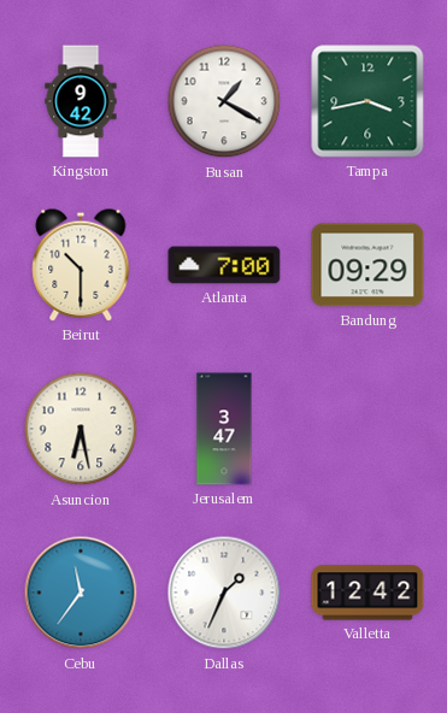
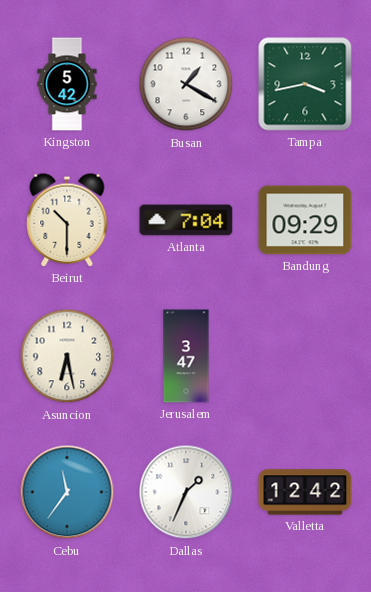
Kingston: 9:42 -> 5:42
Atlanta: 7:00 -> 7:04
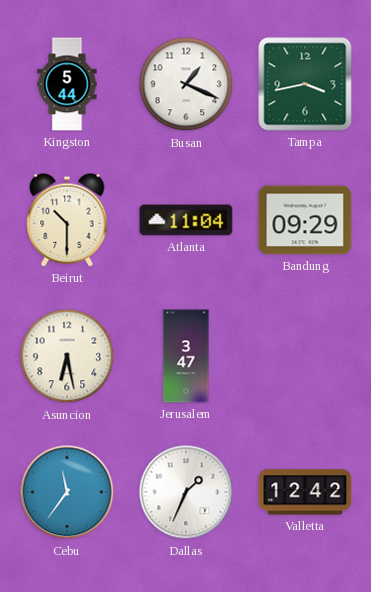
Kingston: 5:42 -> 5:44
Busan: 1:20 -> 1:19
Atlanta: 7:04 -> 11:04
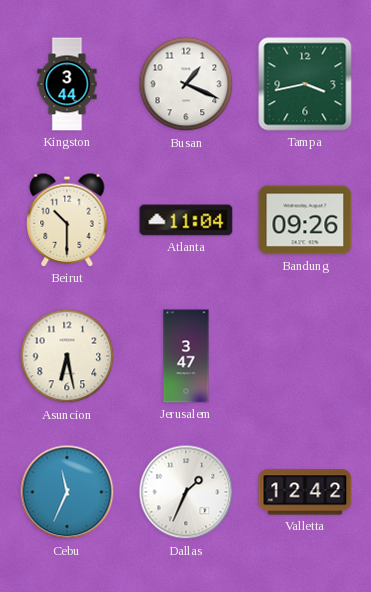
Kingston: 5:44 -> 3:44
Bandung: 09:29 -> 09:26
Cebu: 11:36 -> 11:34
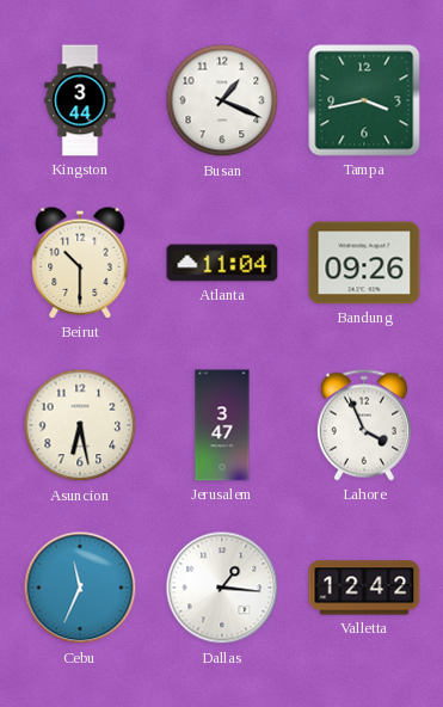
Lahore: none -> 3:56
Dallas: 1:34 -> 1:16
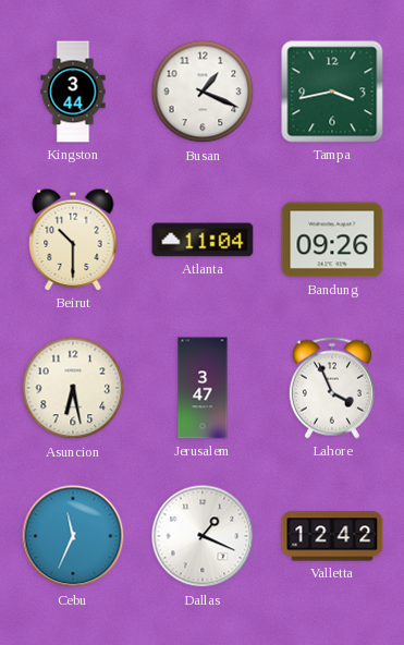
Dallas: 1:16 -> 1:19
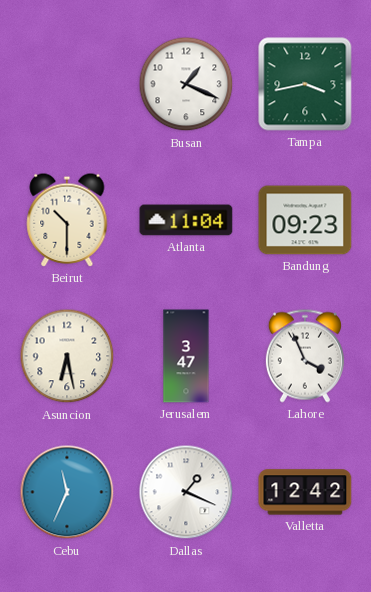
Kingston: 3:44 -> none
Bandung: 09:26 -> 09:23
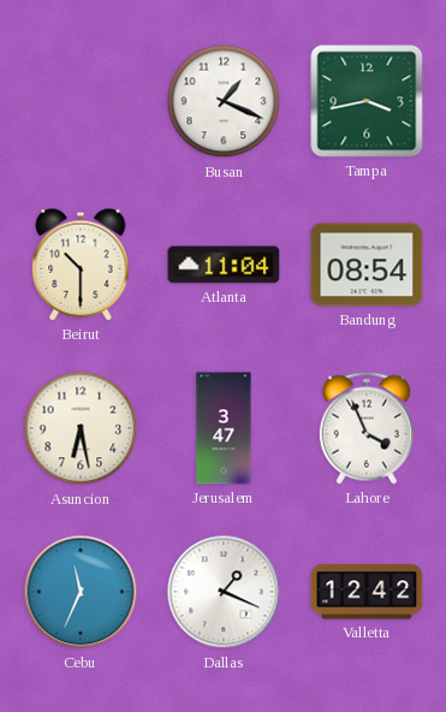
Bandung: 09:23 -> 08:54
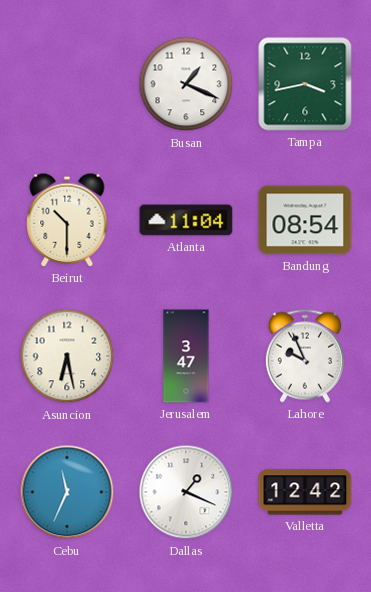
Lahore: 3:56 -> 9:56
